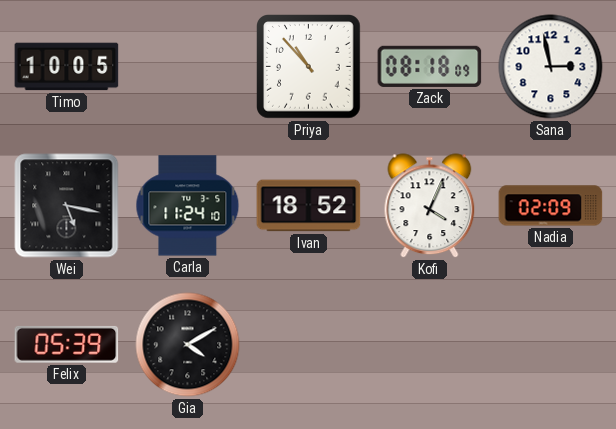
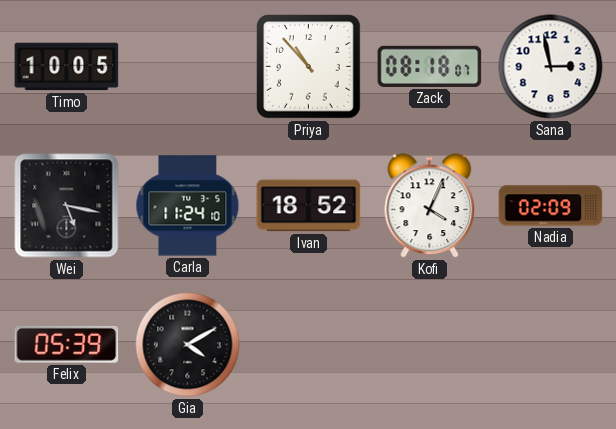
Zack: 08:18:09 -> 08:18:07
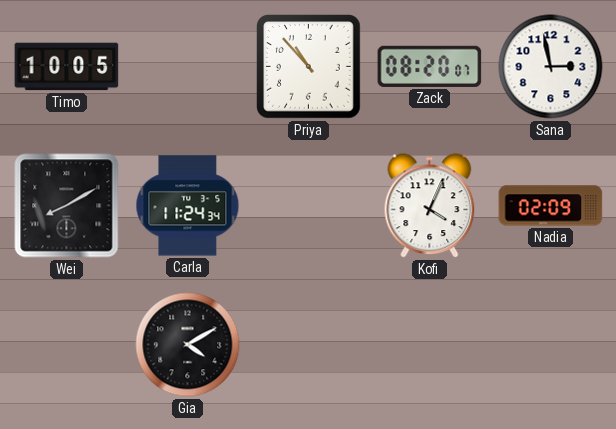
Zack: 08:18 -> 08:20
Wei: 5:17 -> 8:10
Carla: 11:24:10 -> 11:24:34
Ivan: 18:52 -> none
Felix: 05:39 -> none
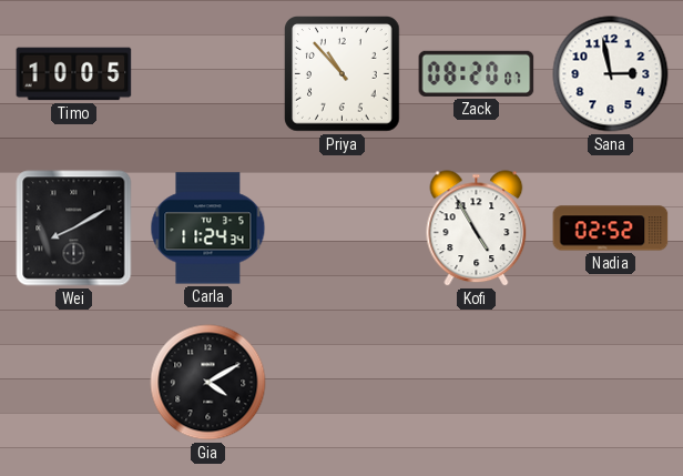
Kofi: 4:04 -> 4:55
Nadia: 02:09 -> 02:52
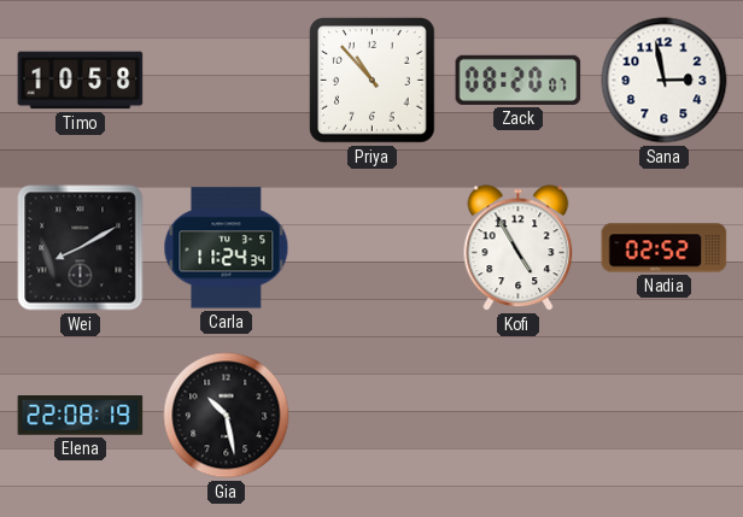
Timo: 10:05 -> 10:58
Elena: none -> 22:08
Gia: 4:10 -> 10:28
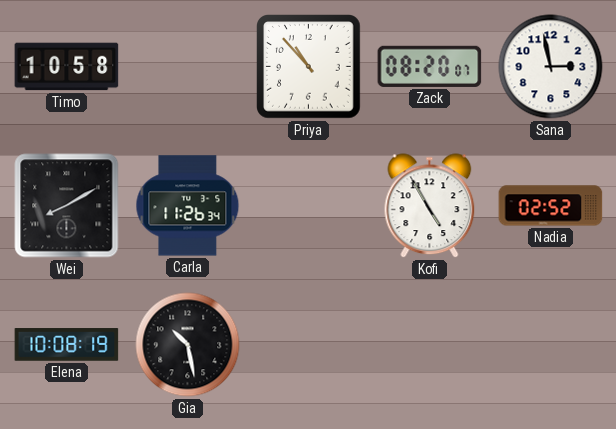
Carla: 11:24 -> 11:26
Elena: 22:08 -> 10:08
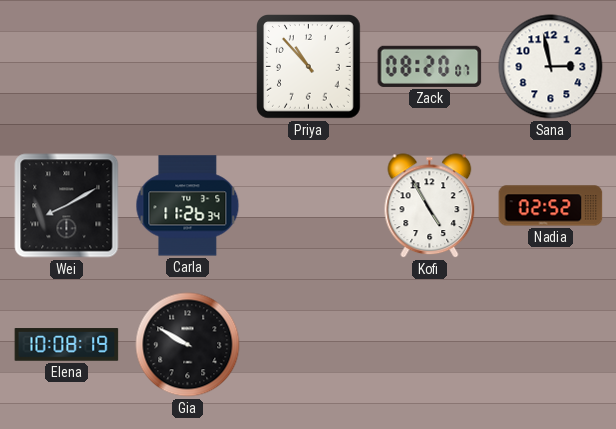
Timo: 10:58 -> none
Gia: 10:28 -> 9:50
